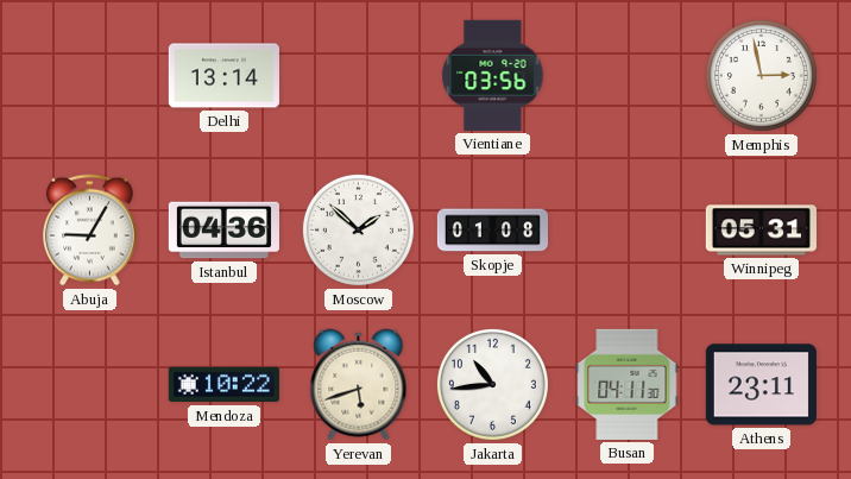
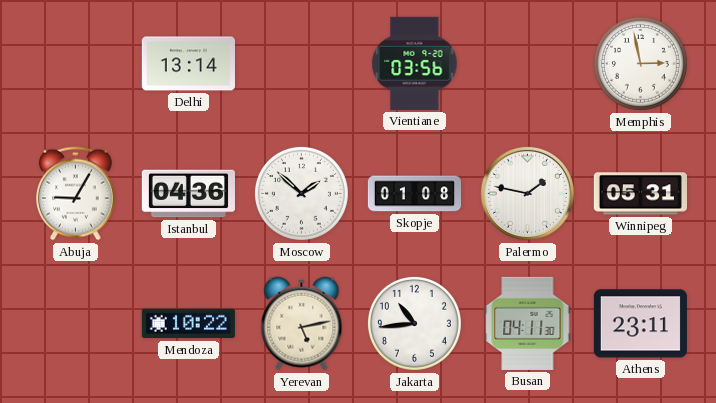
Palermo: none -> 1:47
Yerevan: 5:42 -> 5:13
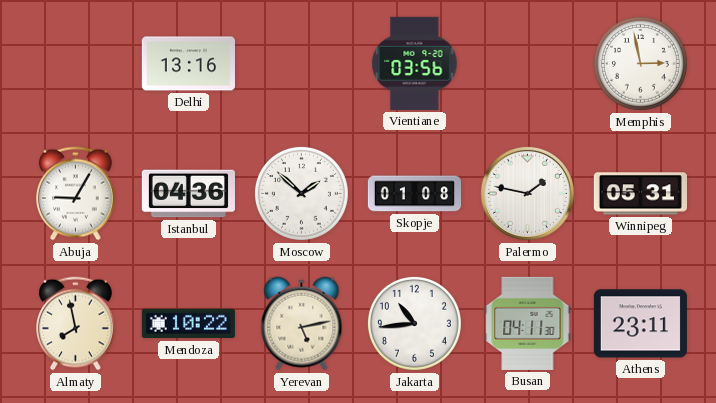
Delhi: 13:14 -> 13:16
Almaty: none -> 7:58
